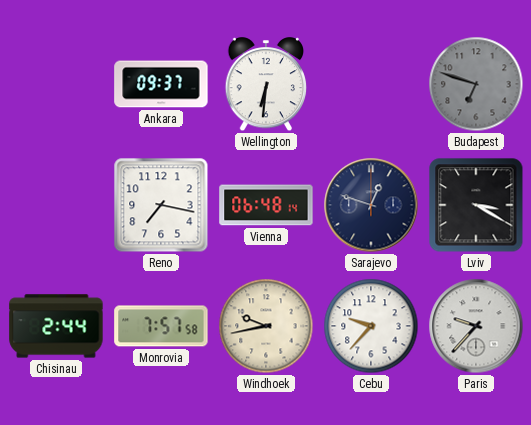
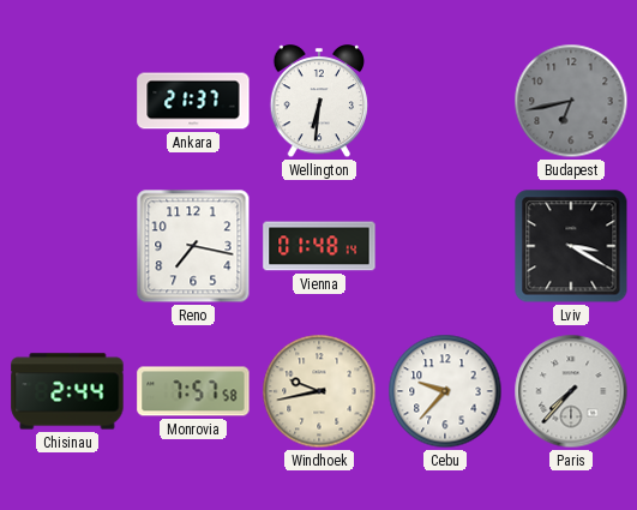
Ankara: 09:37 -> 21:37
Budapest: 6:48 -> 6:43
Vienna: 06:48 -> 01:48
Sarajevo: 12:48 -> none
Paris: 9:37 -> 7:37
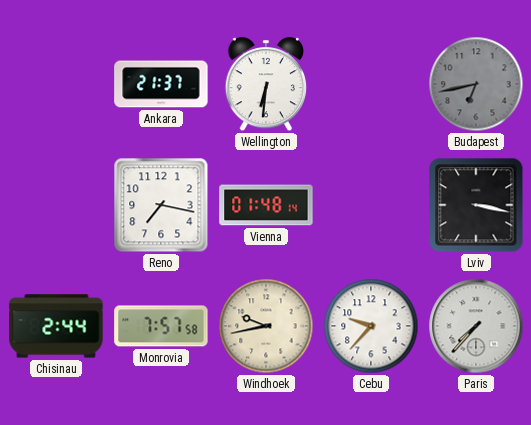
Lviv: 3:20 -> 3:17
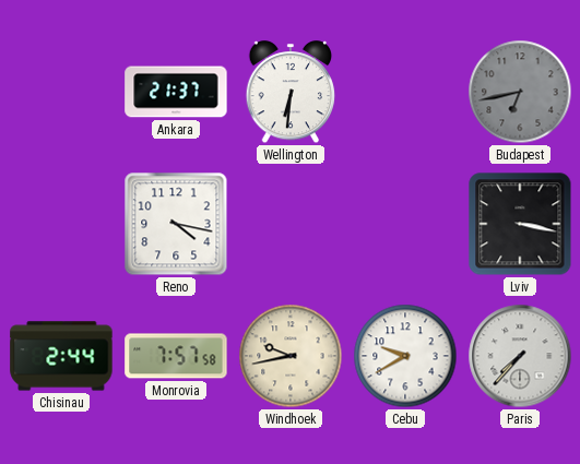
Reno: 7:17 -> 4:17
Vienna: 01:48 -> none
Cebu: 9:37 -> 9:40
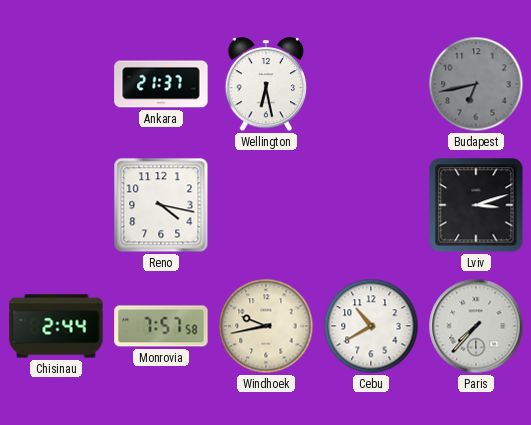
Wellington: 6:31 -> 6:28
Lviv: 3:17 -> 3:12
Cebu: 9:40 -> 10:40
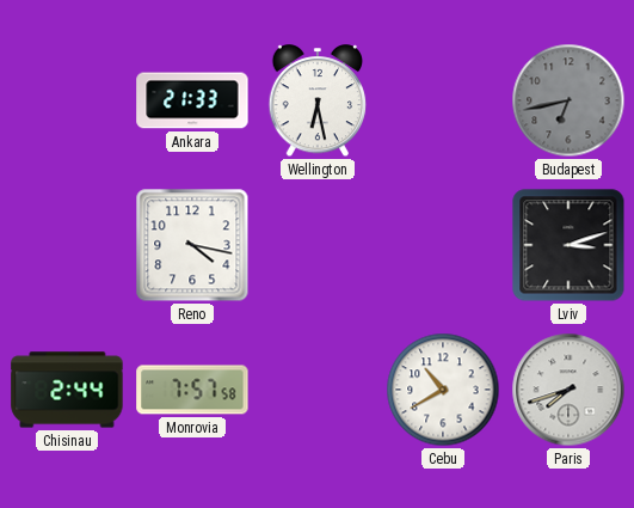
Ankara: 21:37 -> 21:33
Windhoek: 9:43 -> none
Paris: 7:37 -> 7:42
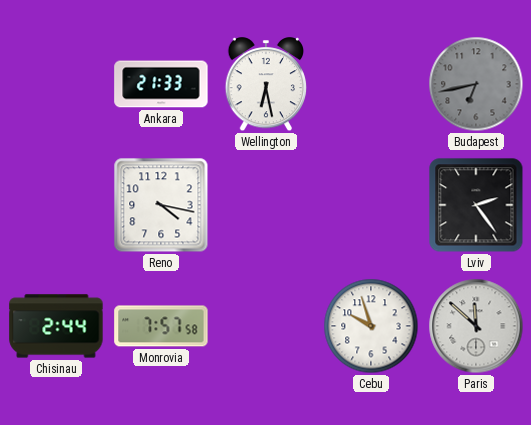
Lviv: 3:12 -> 2:24
Cebu: 10:40 -> 9:57
Paris: 7:42 -> 11:52
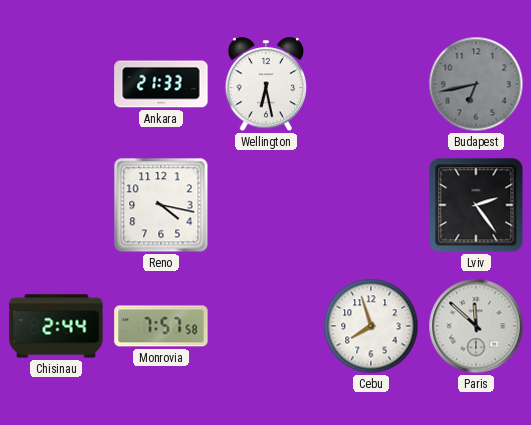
Cebu: 9:57 -> 7:57
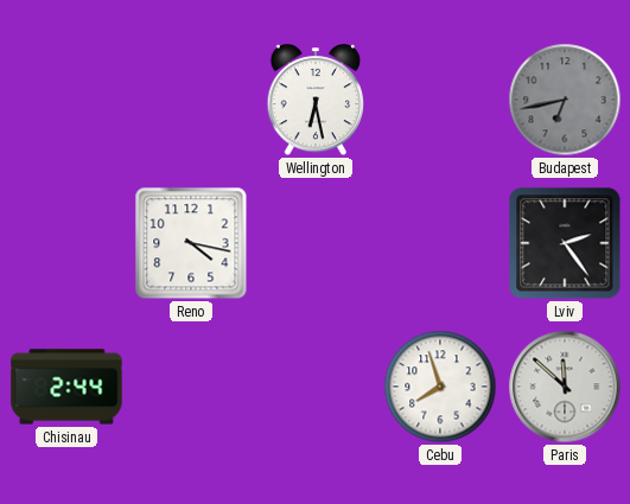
Ankara: 21:33 -> none
Monrovia: 7:57 -> none
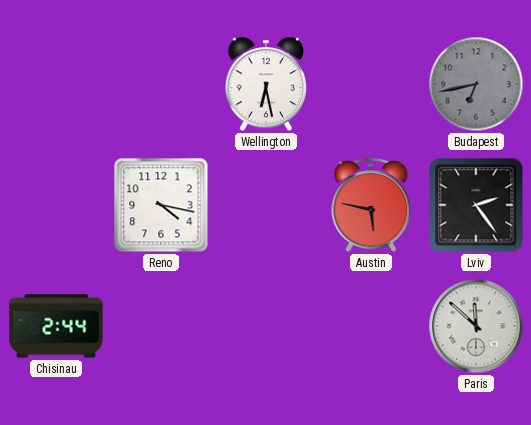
Austin: none -> 5:47
Cebu: 7:57 -> none
